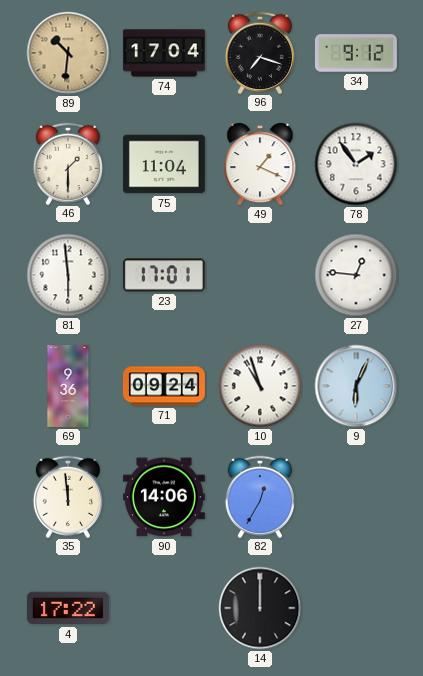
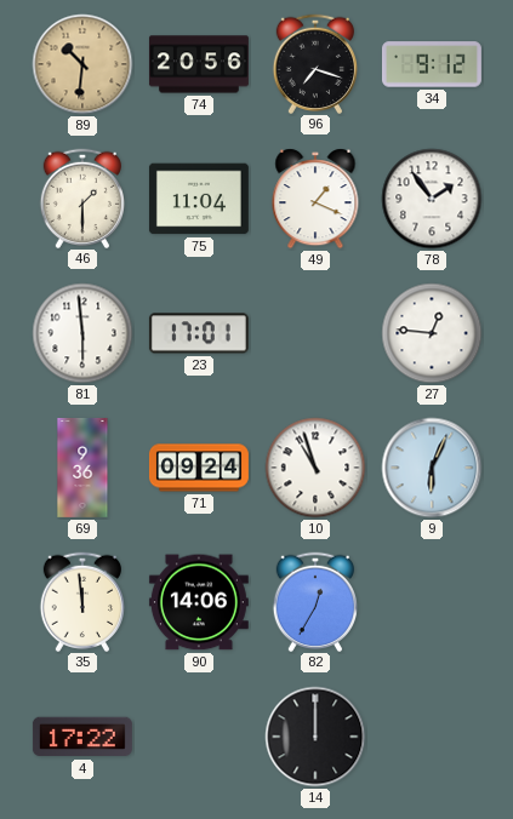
74: 17:04 -> 20:56
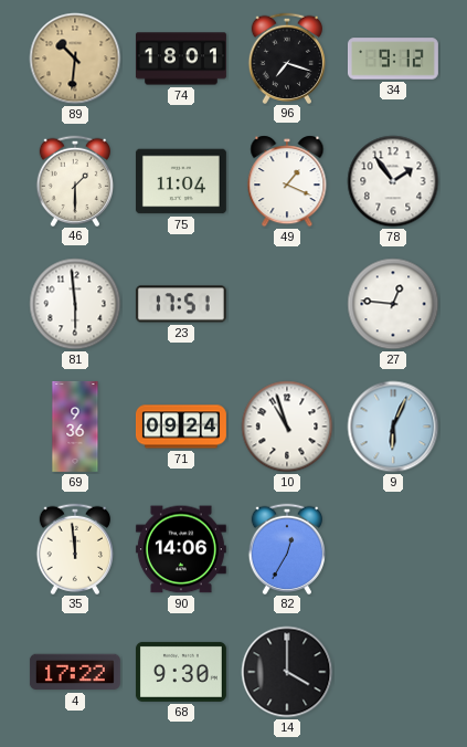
74: 20:56 -> 18:01
23: 17:01 -> 17:51
68: none -> 9:30
14: 12:00 -> 4:00
